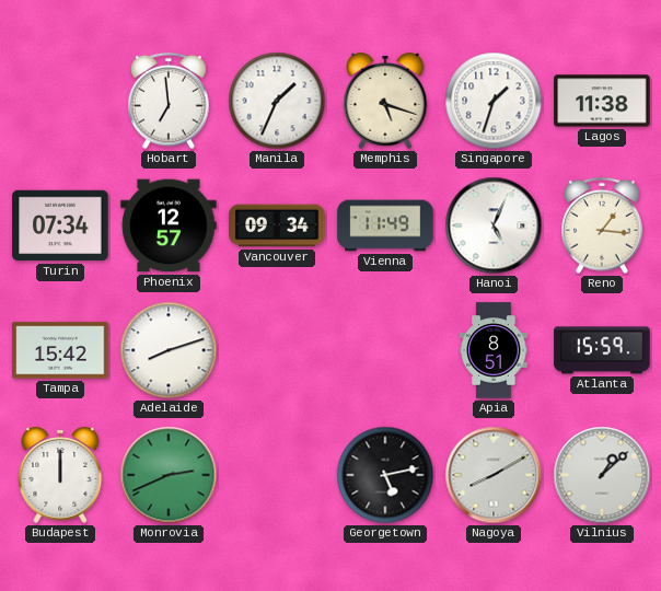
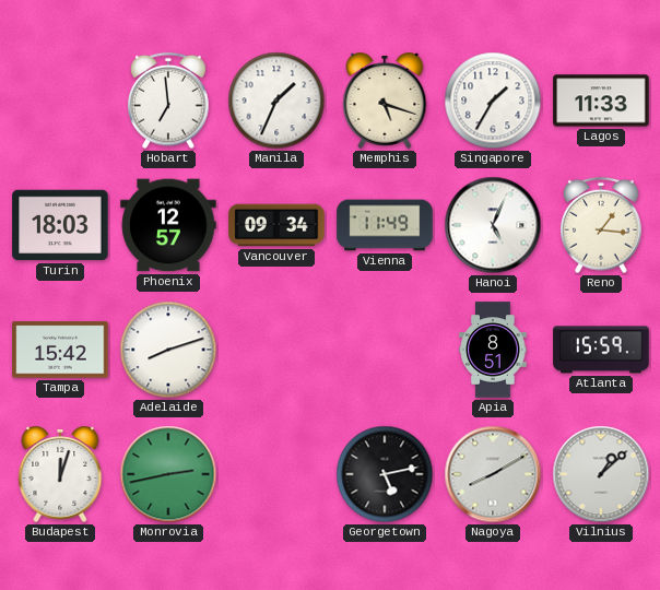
Singapore: 1:33 -> 1:35
Lagos: 11:38 -> 11:33
Turin: 07:34 -> 18:03
Budapest: 12:00 -> 12:03
Monrovia: 2:41 -> 2:43
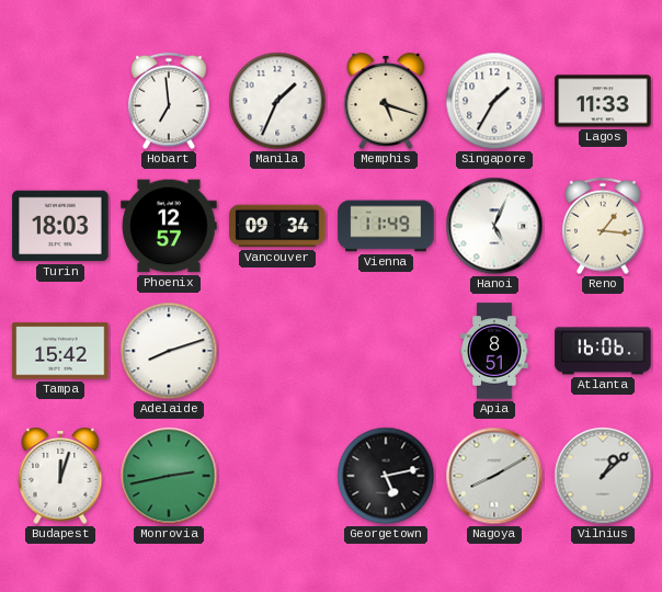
Atlanta: 15:59 -> 16:06
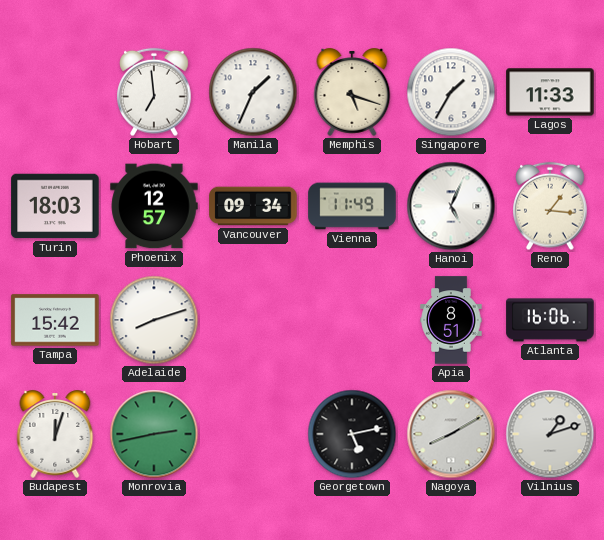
Vilnius: 1:08 -> 1:12
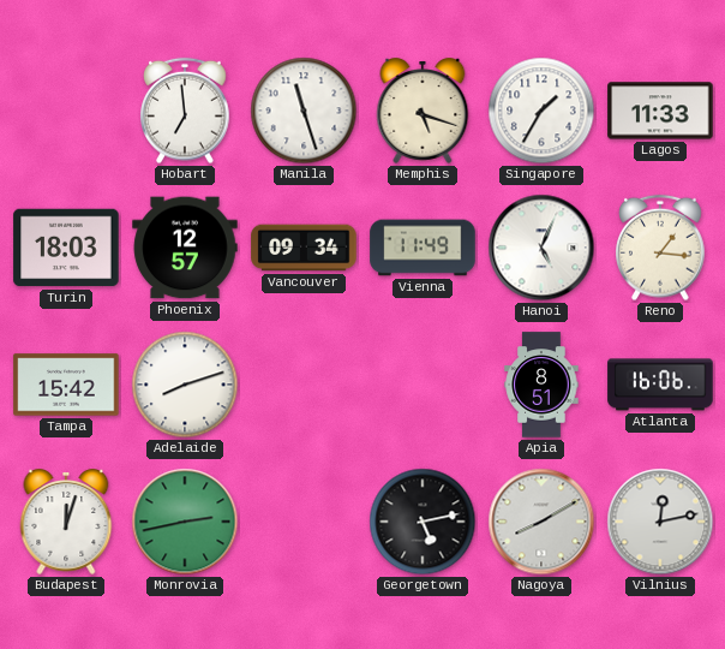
Manila: 1:34 -> 11:27
Vilnius: 1:12 -> 12:13
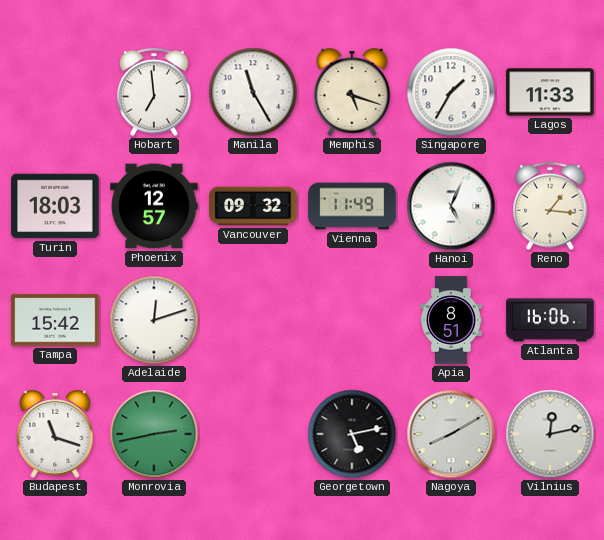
Manila: 11:27 -> 11:25
Vancouver: 09:34 -> 09:32
Adelaide: 8:12 -> 12:12
Budapest: 12:03 -> 11:18
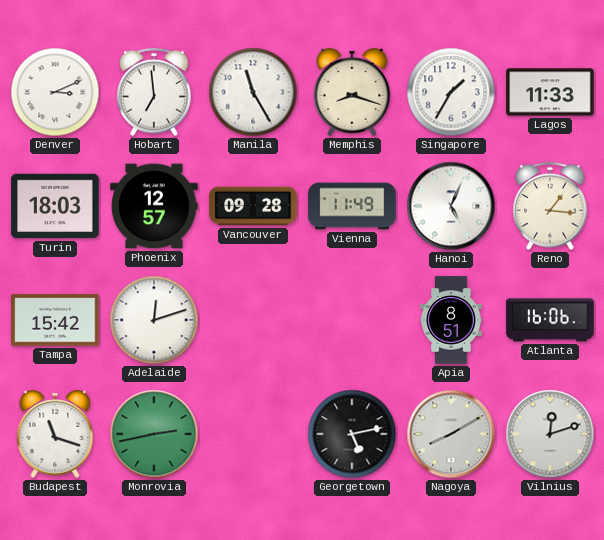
Denver: none -> 3:11
Memphis: 5:18 -> 8:18
Vancouver: 09:32 -> 09:28
Vilnius: 12:13 -> 12:12
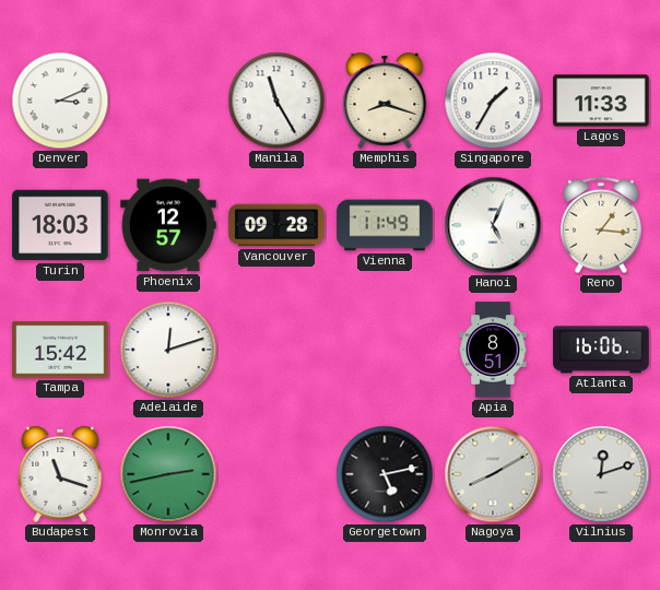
Hobart: 6:59 -> none
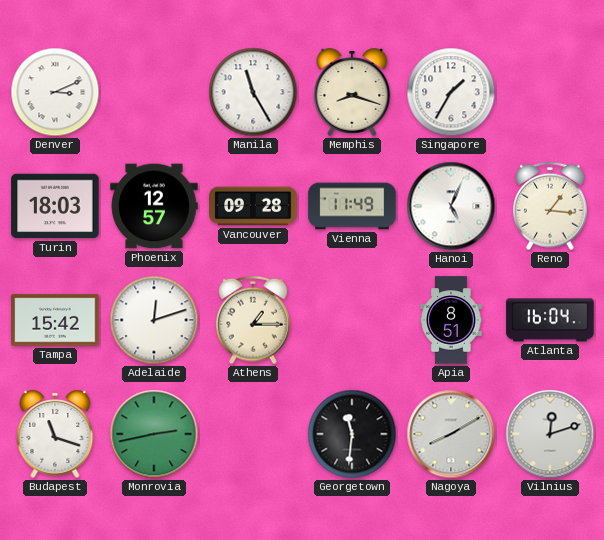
Lagos: 11:33 -> none
Athens: none -> 1:15
Atlanta: 16:06 -> 16:04
Georgetown: 5:13 -> 11:31
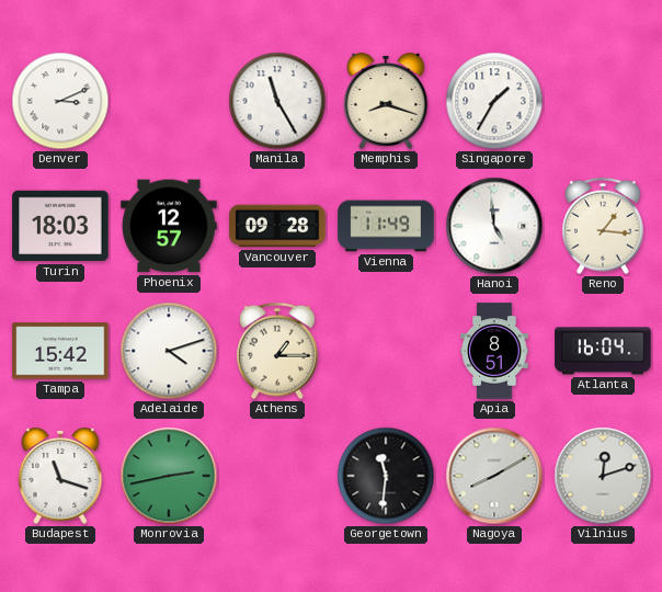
Hanoi: 5:04 -> 4:59
Adelaide: 12:12 -> 4:12
